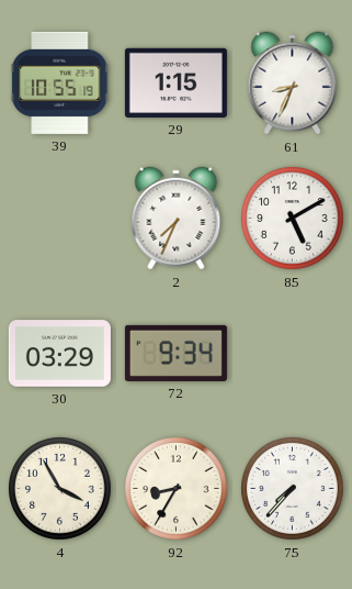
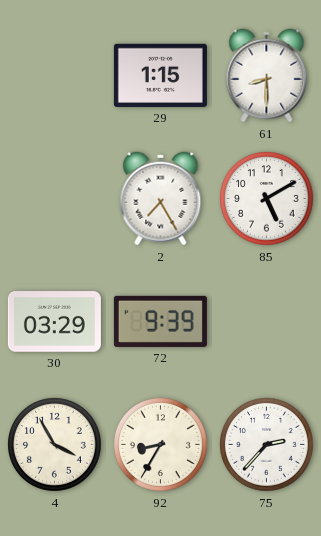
39: 10:55 -> none
61: 8:34 -> 8:30
2: 7:34 -> 7:25
72: 9:34 -> 9:39
75: 7:37 -> 2:37
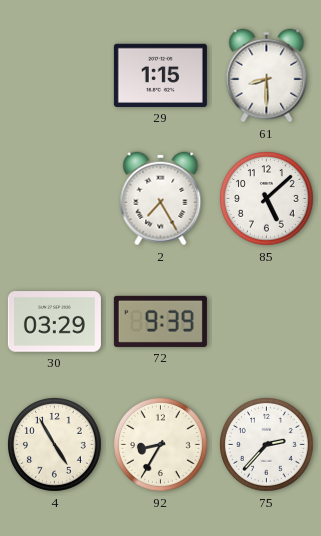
85: 5:10 -> 5:08
4: 3:55 -> 4:55
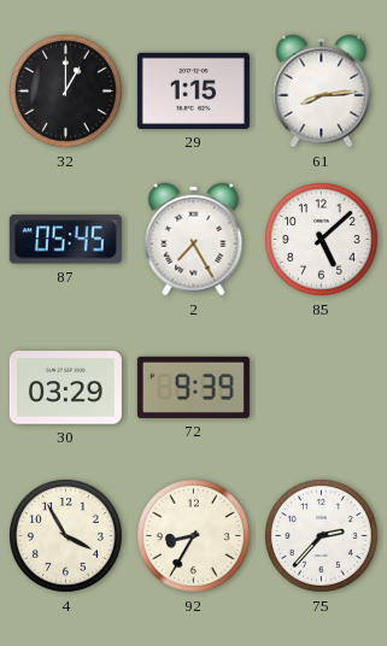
32: none -> 1:00
61: 8:30 -> 8:14
87: none -> 05:45
4: 4:55 -> 3:55
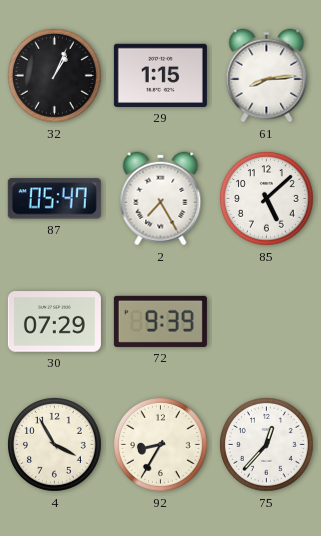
32: 1:00 -> 1:04
87: 05:45 -> 05:47
30: 03:29 -> 07:29
75: 2:37 -> 12:37
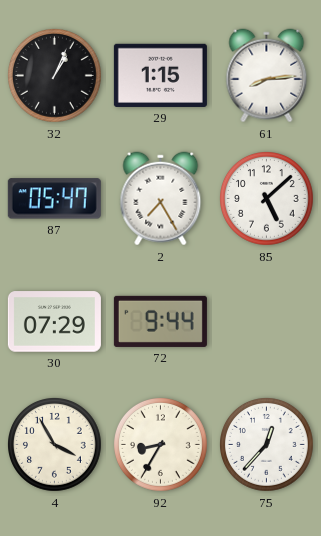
72: 9:39 -> 9:44
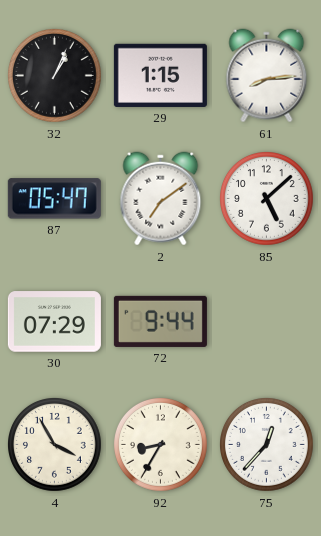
2: 7:25 -> 7:09
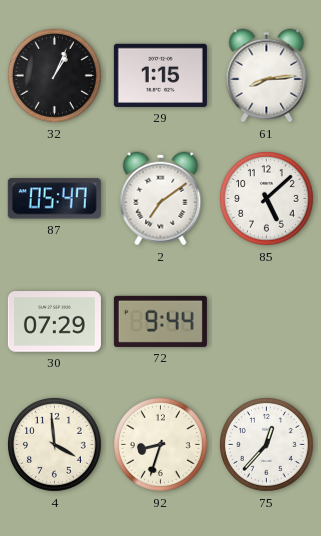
4: 3:55 -> 3:59
92: 8:35 -> 8:33
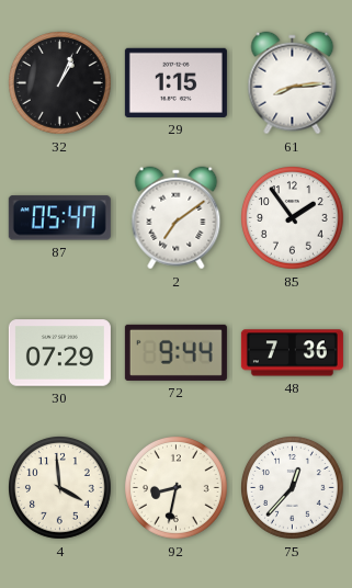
85: 5:08 -> 1:54
48: none -> 7:36
92: 8:33 -> 8:32
